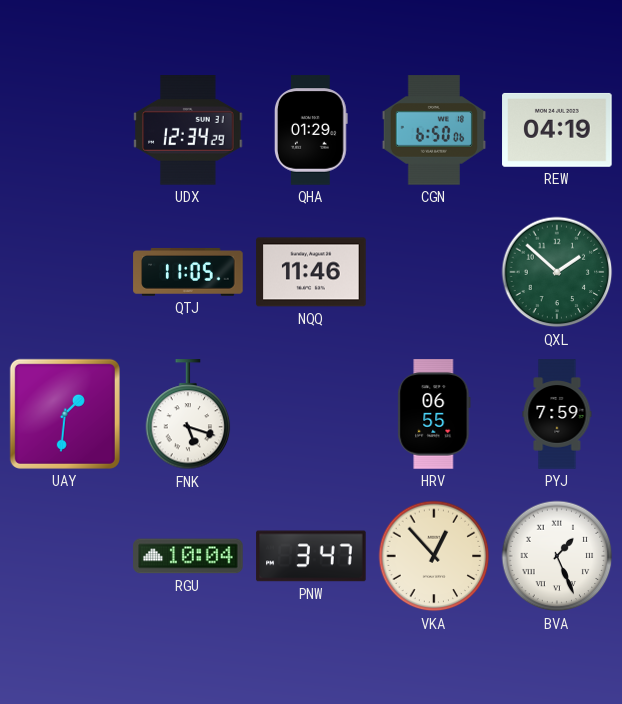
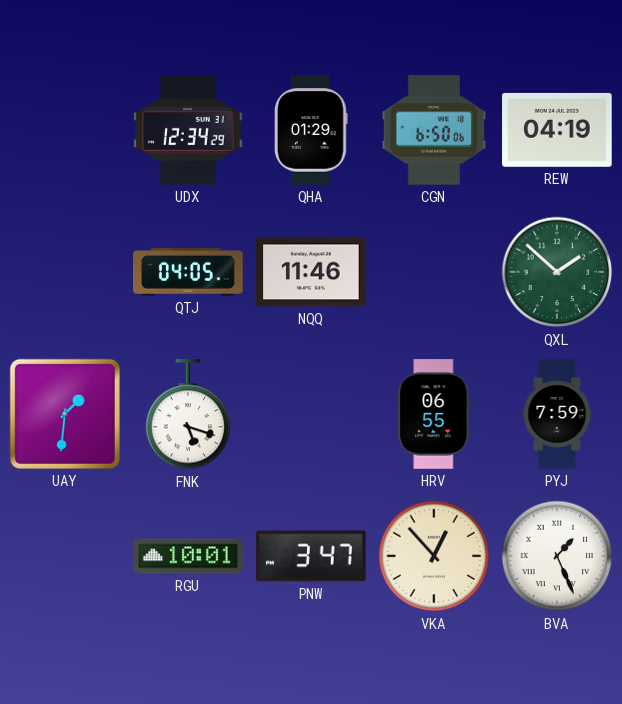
QTJ: 11:05 -> 04:05
RGU: 10:04 -> 10:01
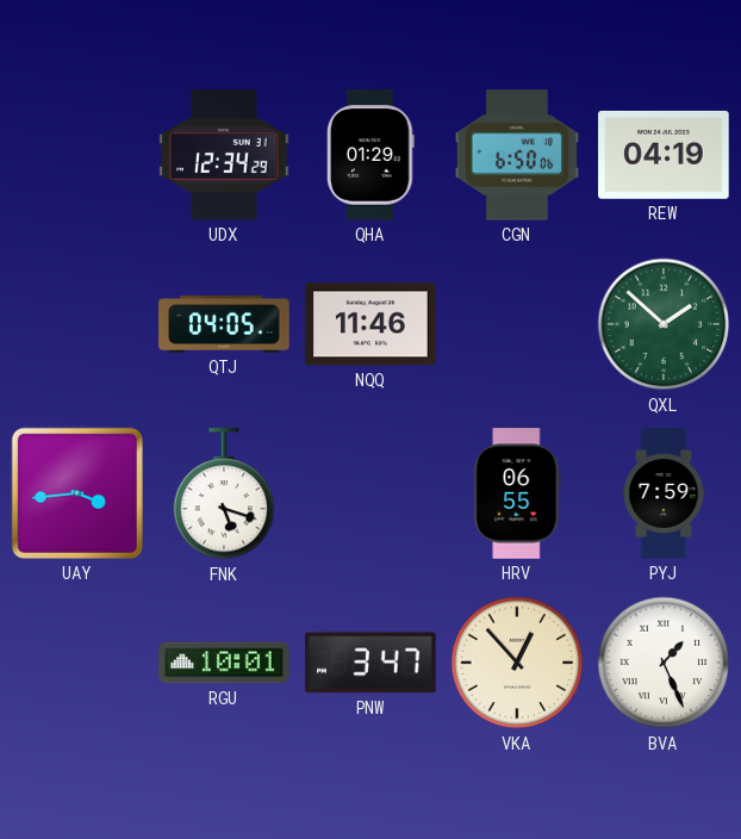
UAY: 1:31 -> 3:44
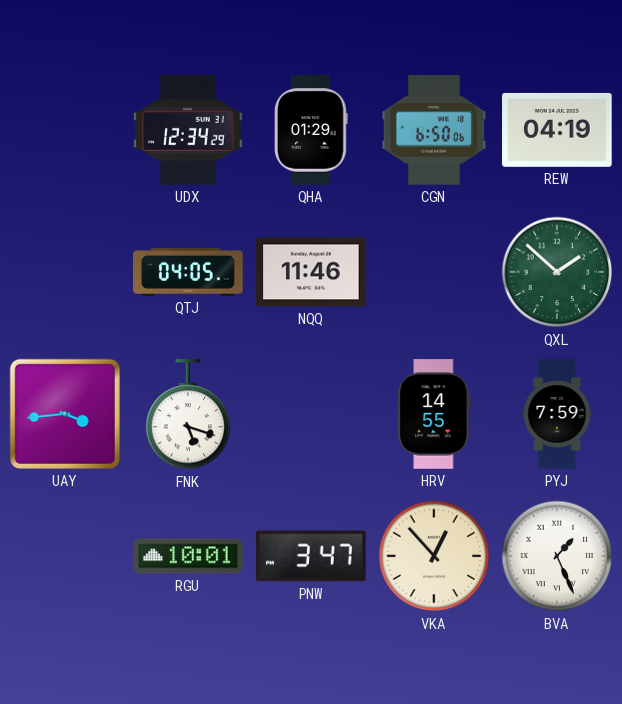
HRV: 06:55 -> 14:55
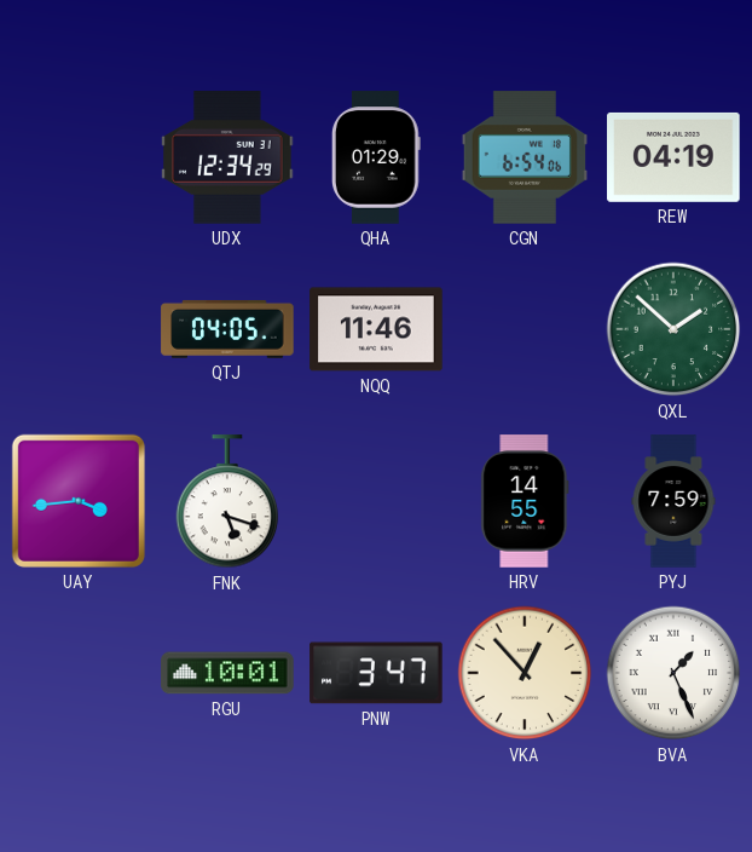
CGN: 6:50 -> 6:54
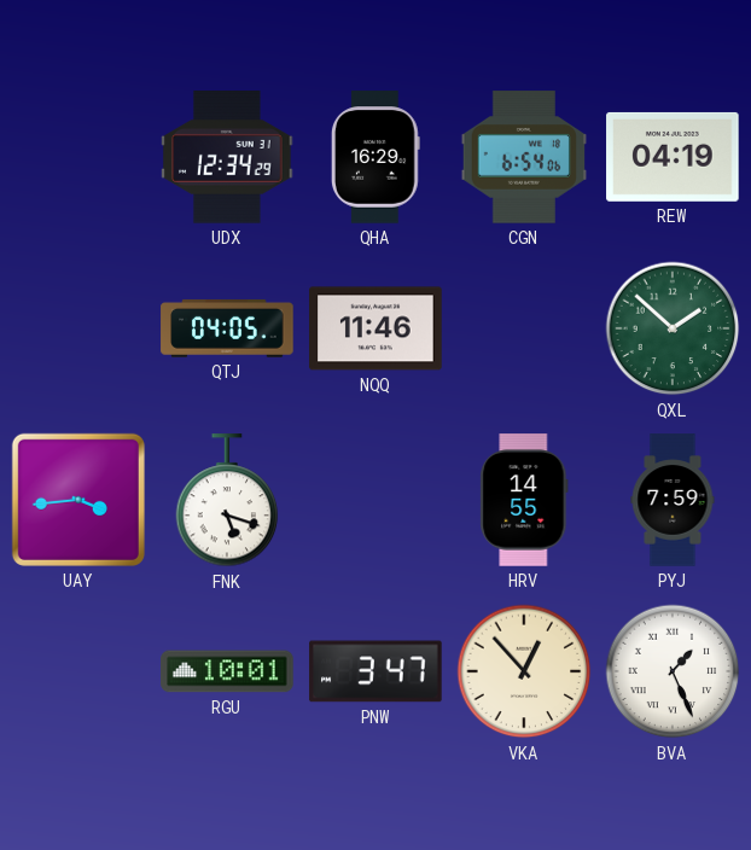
QHA: 01:29 -> 16:29
